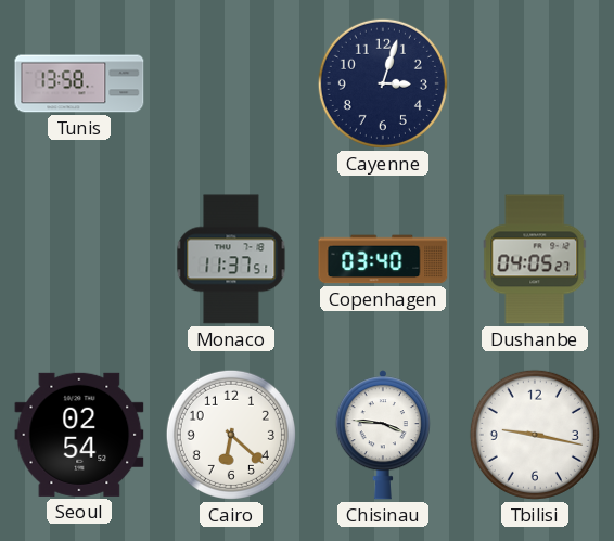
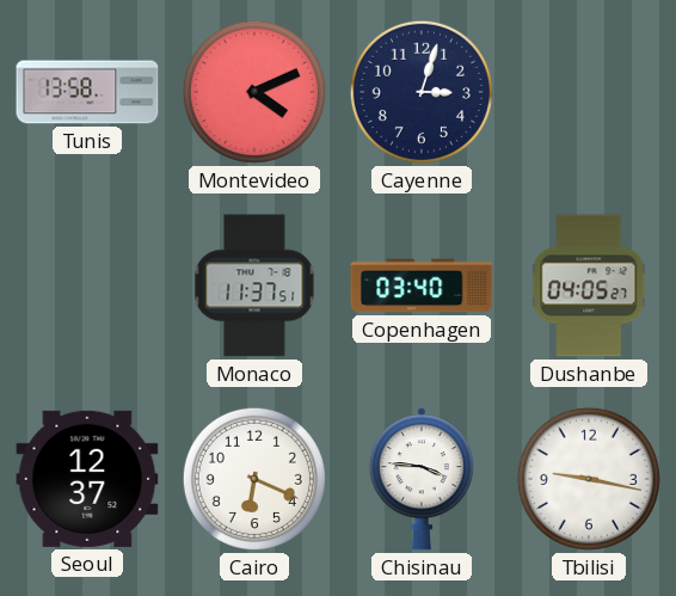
Montevideo: none -> 4:11
Seoul: 02:54 -> 12:37
Cairo: 6:22 -> 6:19
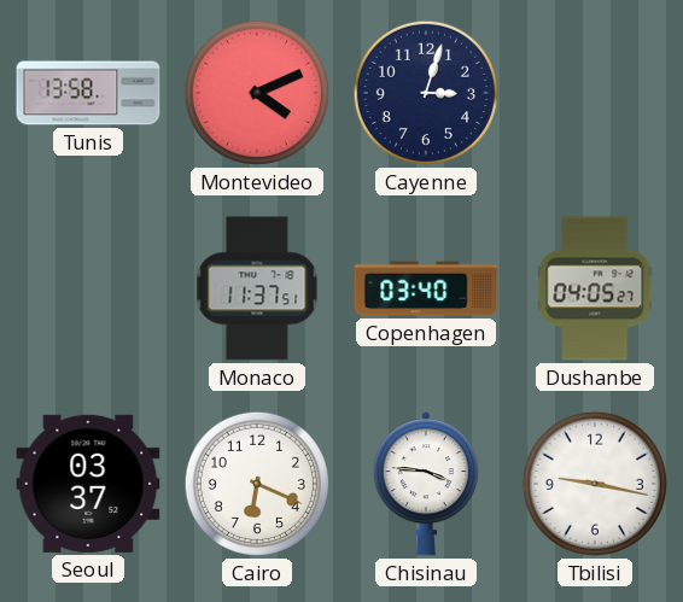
Seoul: 12:37 -> 03:37
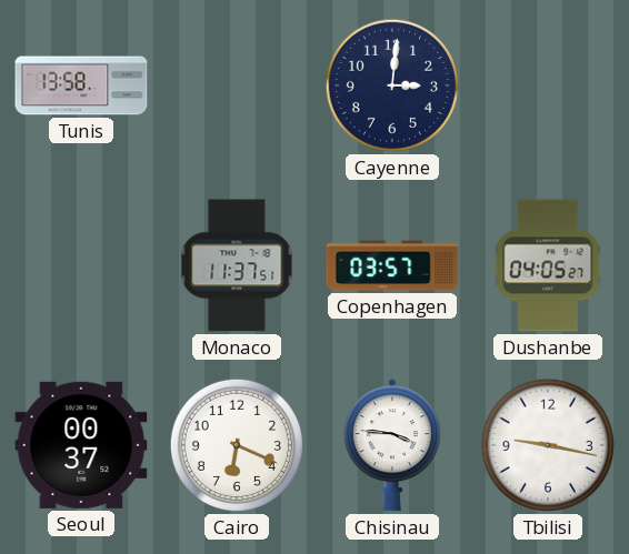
Montevideo: 4:11 -> none
Cayenne: 3:03 -> 3:01
Copenhagen: 03:40 -> 03:57
Seoul: 03:37 -> 00:37
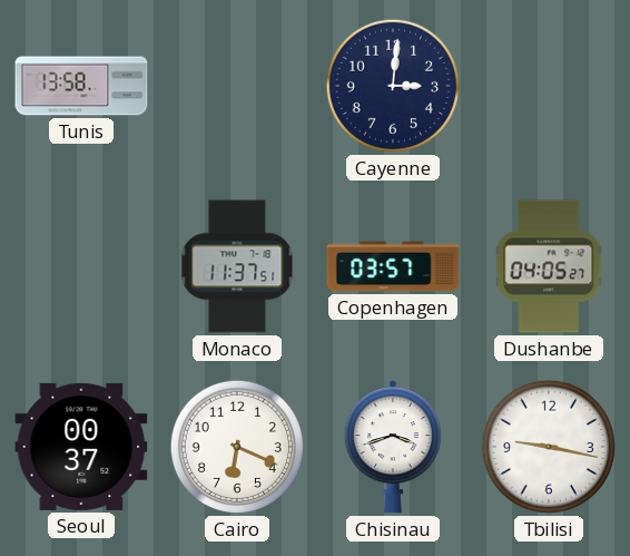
Chisinau: 3:46 -> 3:42
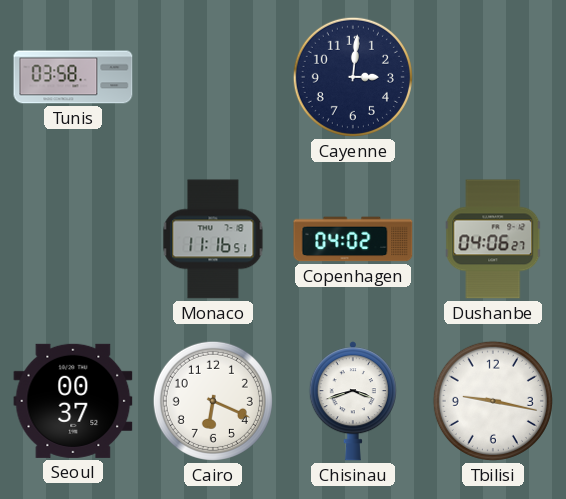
Tunis: 13:58 -> 03:58
Monaco: 11:37 -> 11:16
Copenhagen: 03:57 -> 04:02
Dushanbe: 04:05 -> 04:06
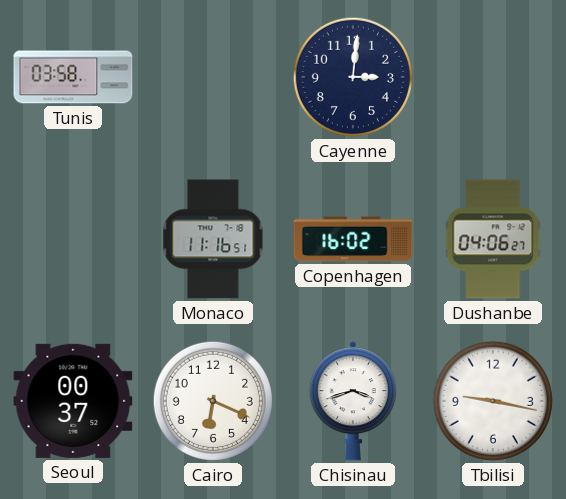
Copenhagen: 04:02 -> 16:02
